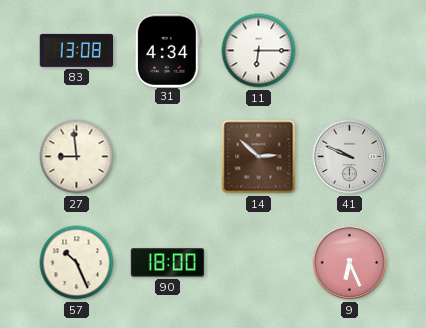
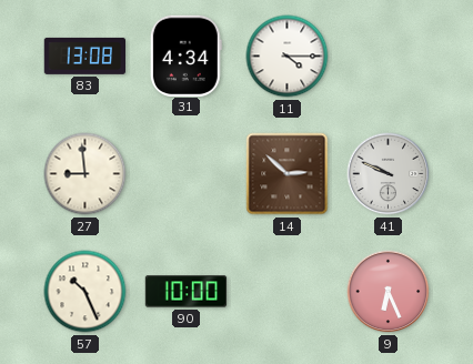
11: 6:15 -> 4:15
90: 18:00 -> 10:00
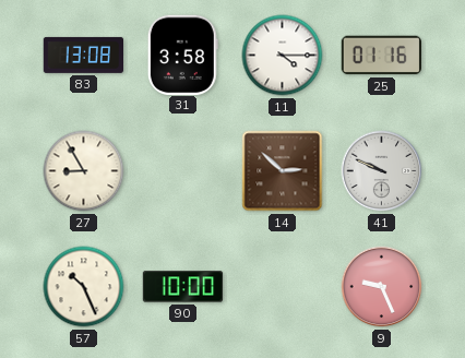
31: 4:34 -> 3:58
25: none -> 01:16
27: 8:59 -> 8:55
9: 6:26 -> 9:26
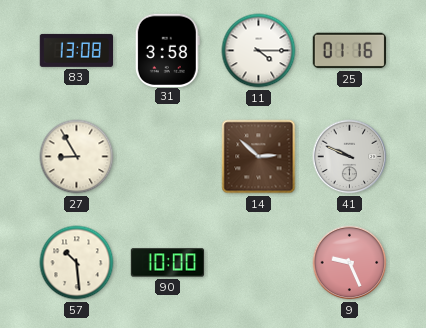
57: 10:26 -> 10:29
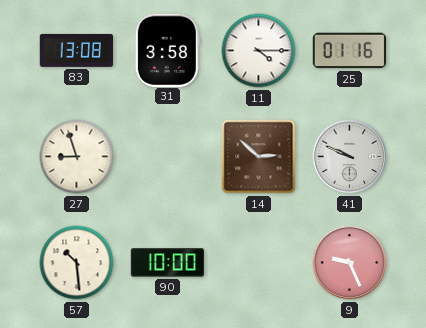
27: 8:55 -> 8:57
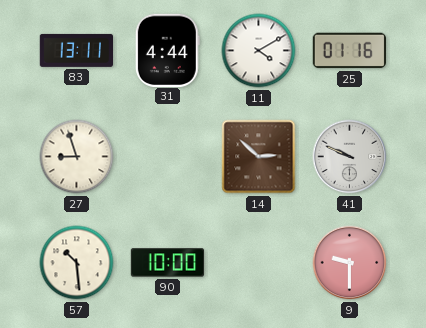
83: 13:08 -> 13:11
31: 3:58 -> 4:44
11: 4:15 -> 4:10
9: 9:26 -> 9:30
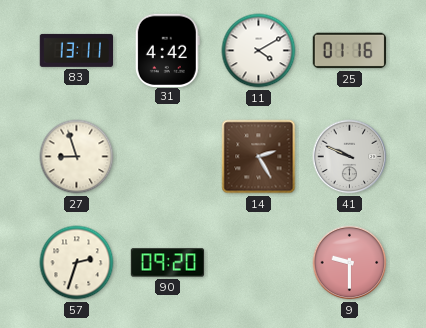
31: 4:44 -> 4:42
14: 2:52 -> 2:25
57: 10:29 -> 2:33
90: 10:00 -> 09:20
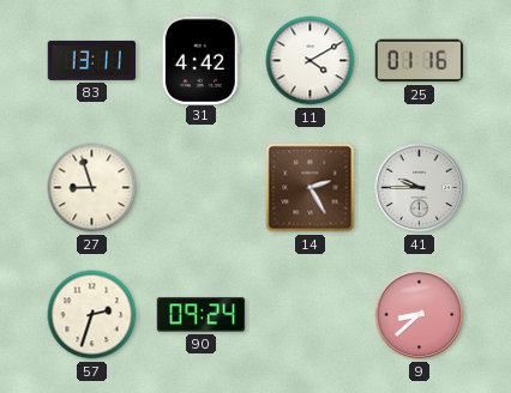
41: 9:49 -> 9:45
90: 09:20 -> 09:24
9: 9:30 -> 8:38
